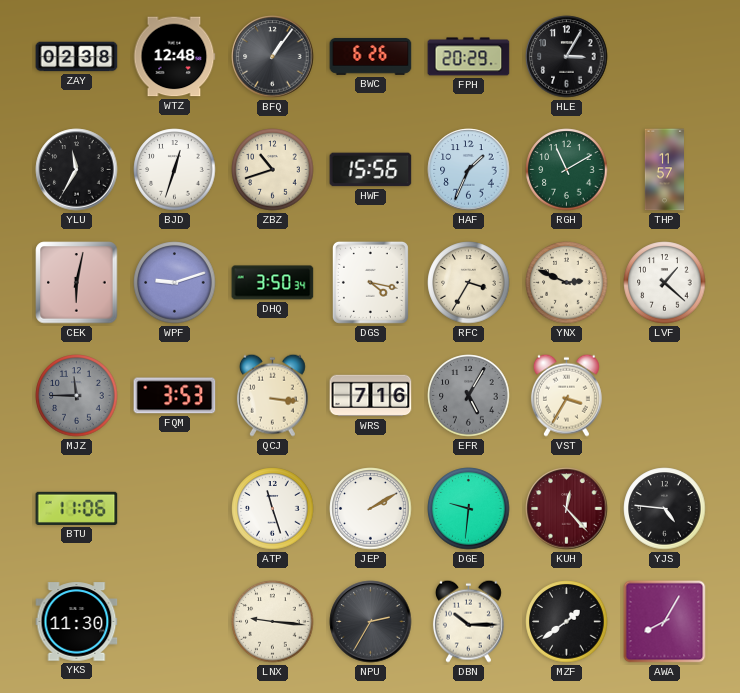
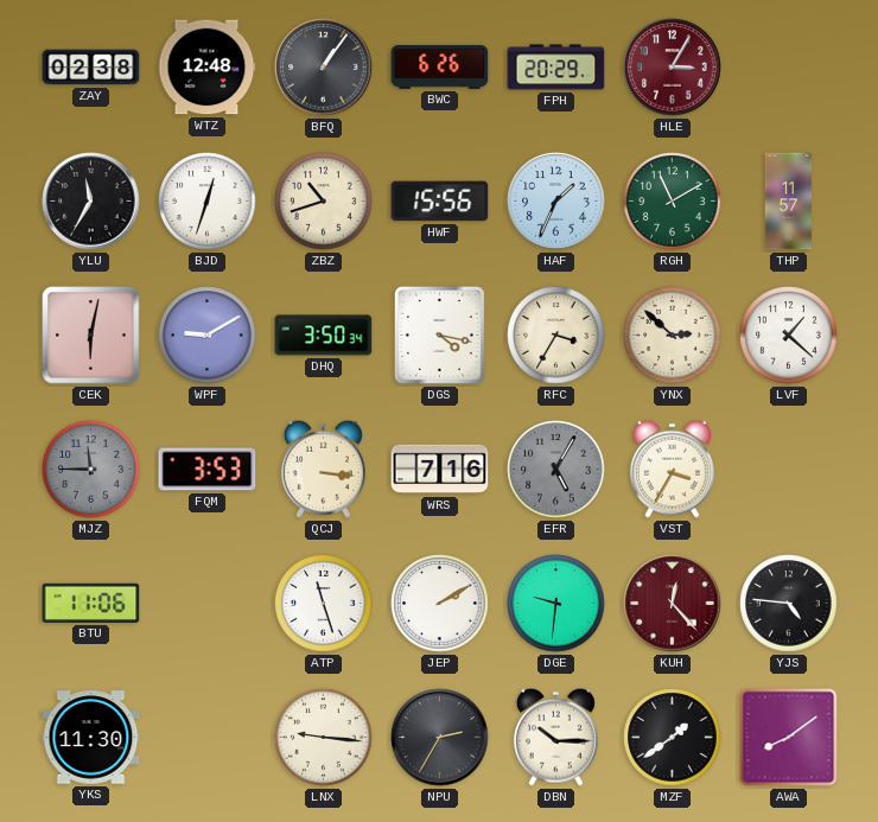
HLE dial: black -> burgundy
WPF: 9:12 -> 9:10
YNX: 2:49 -> 2:52
AWA: 8:05 -> 8:09
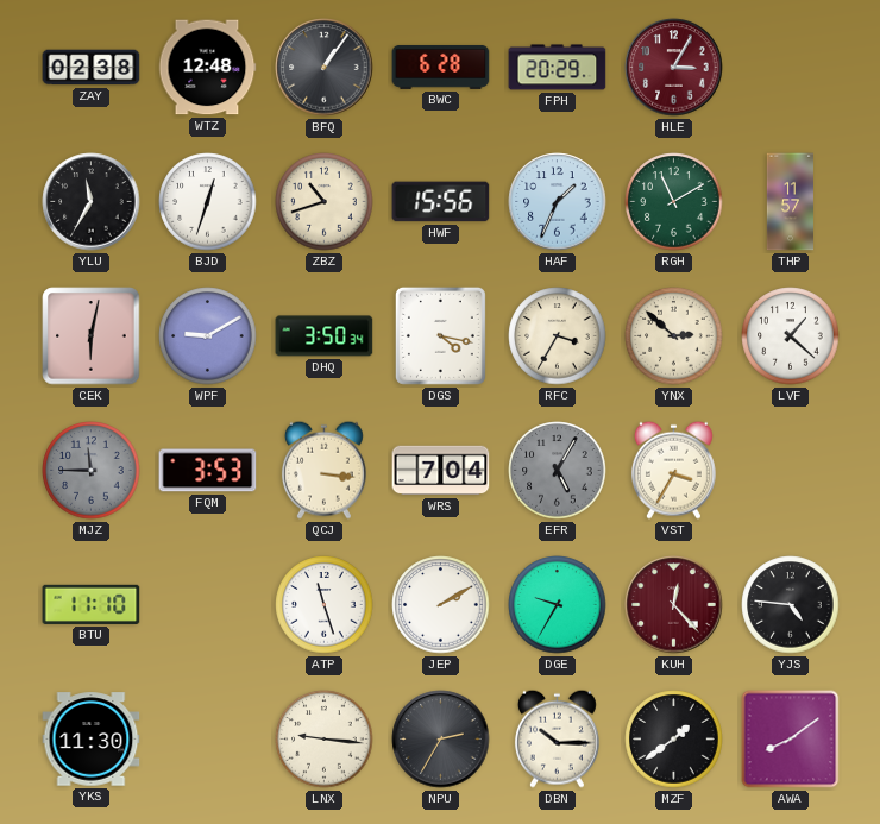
BWC: 6:26 -> 6:28
WRS: 7:16 -> 7:04
BTU: 11:06 -> 11:10
DGE: 9:31 -> 9:35
